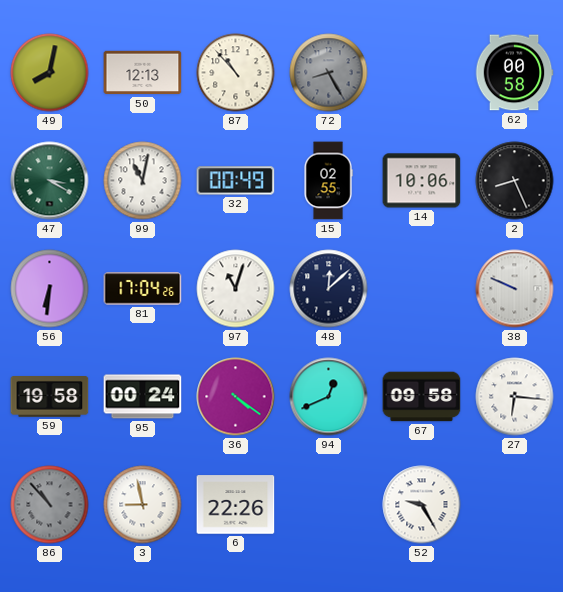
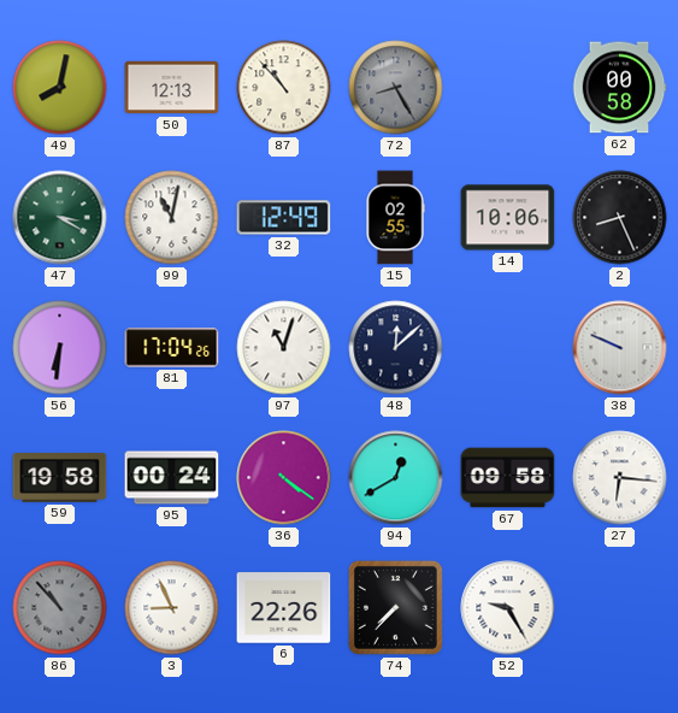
32: 00:49 -> 12:49
94: 12:41 -> 12:40
3: 8:58 -> 8:56
74: none -> 7:37
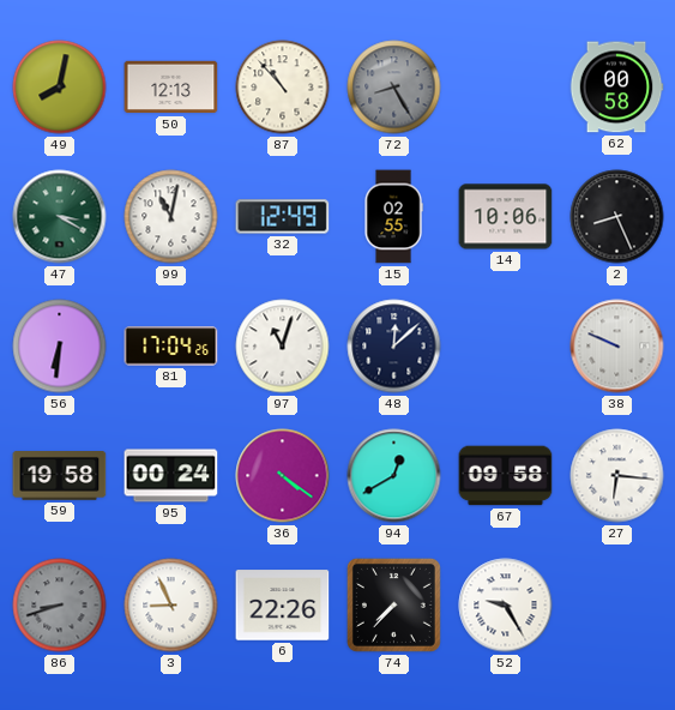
86: 10:53 -> 8:42
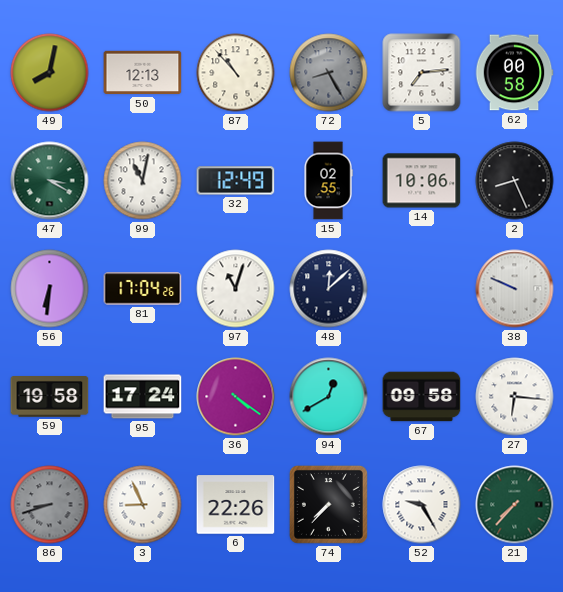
5: none -> 7:14
95: 00:24 -> 17:24
21: none -> 7:37
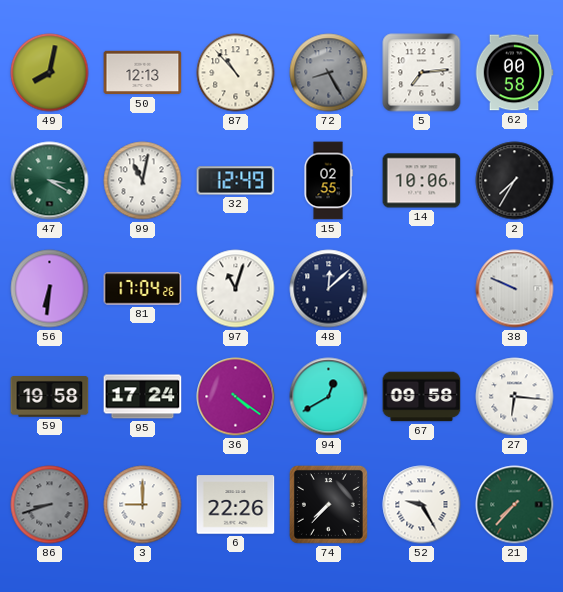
2: 8:26 -> 7:35
3: 8:56 -> 9:00
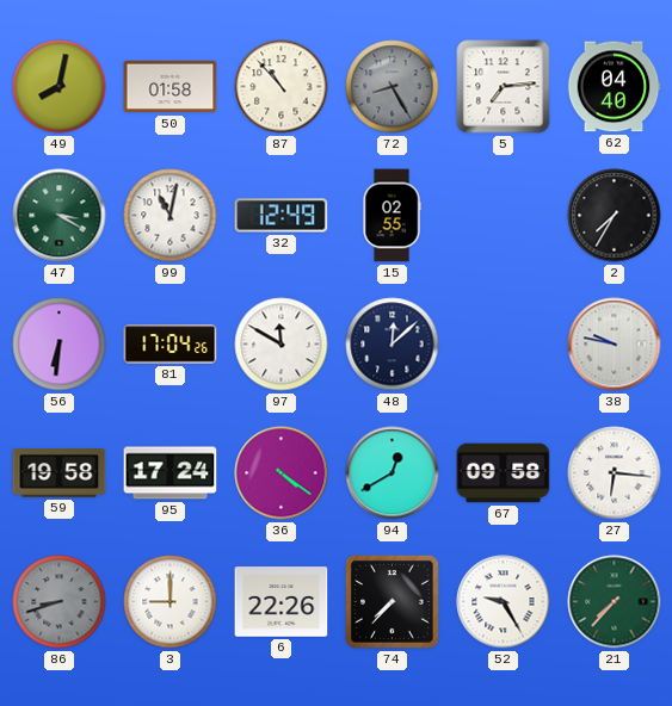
50: 12:13 -> 01:58
62: 00:58 -> 04:40
14: 10:06 -> none
97: 11:03 -> 11:50
38: 9:49 -> 9:47
